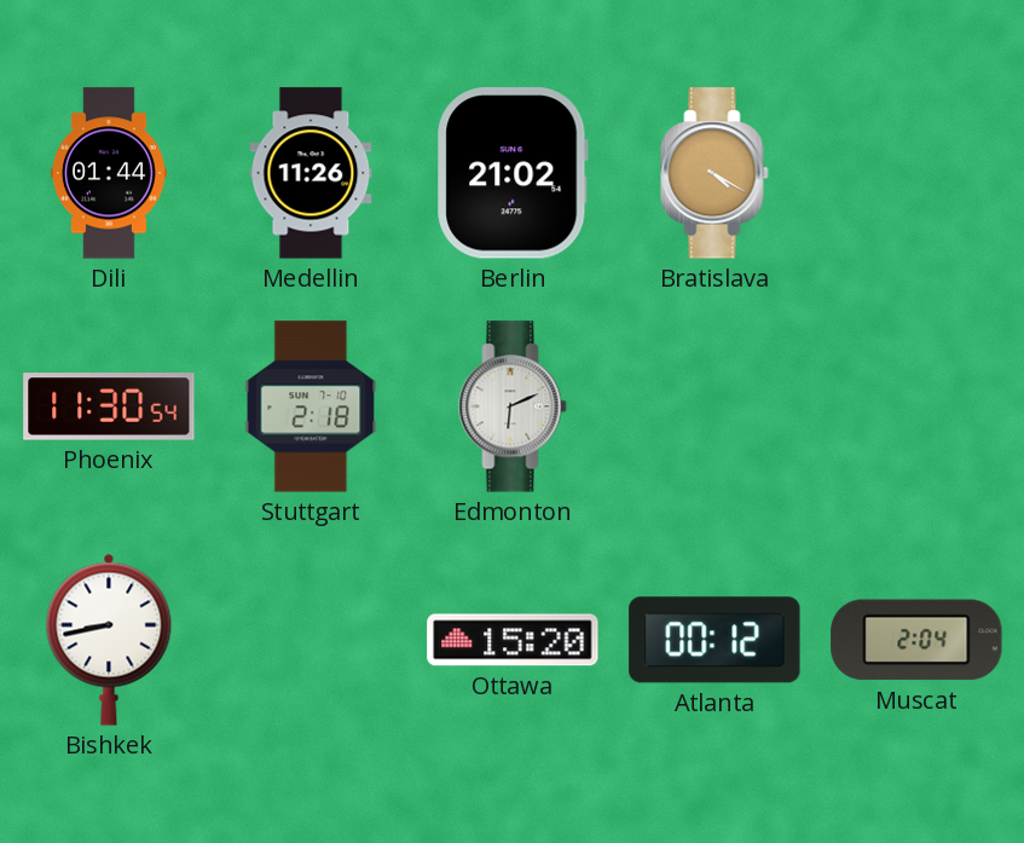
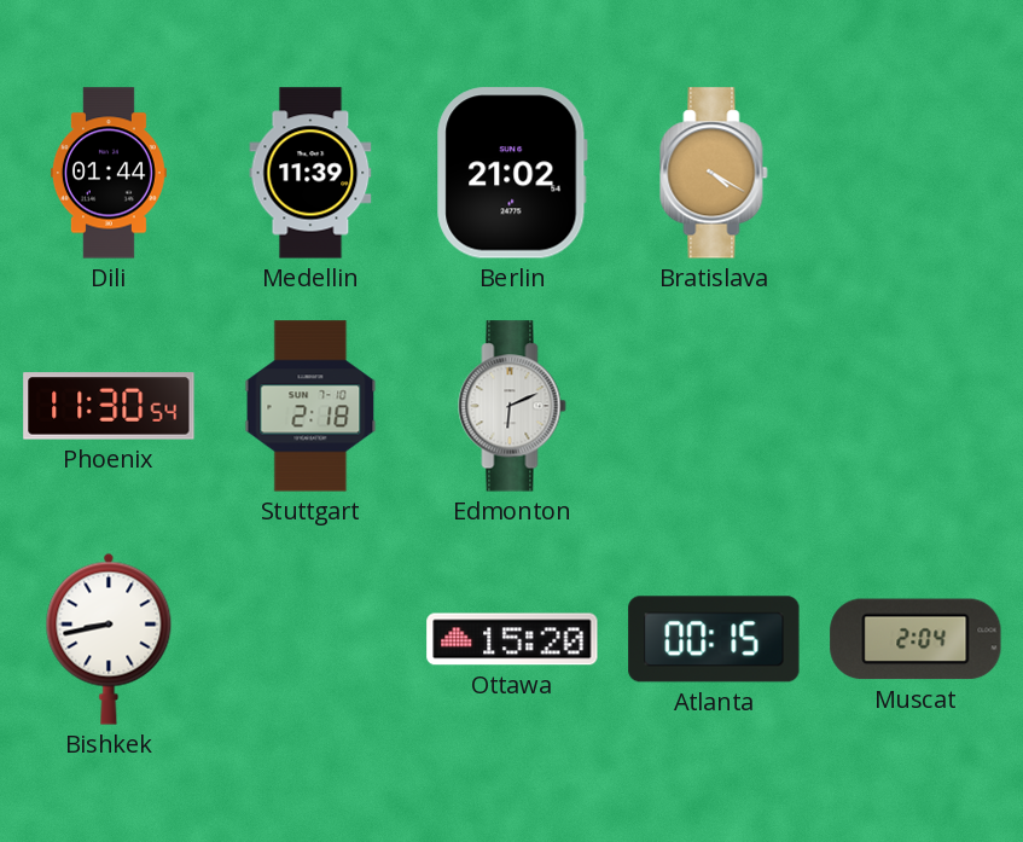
Medellin: 11:26 -> 11:39
Atlanta: 00:12 -> 00:15
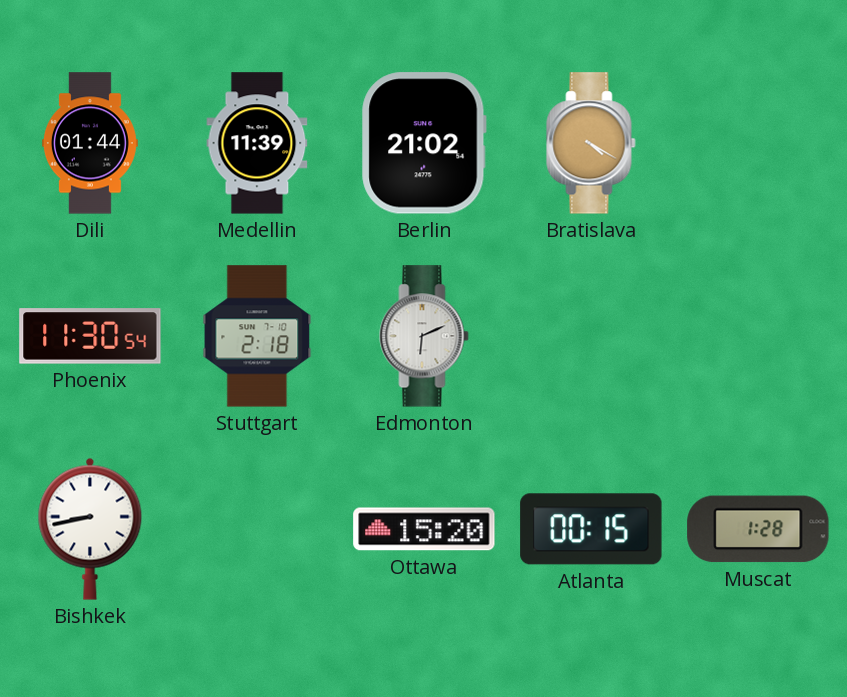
Muscat: 2:04 -> 1:28
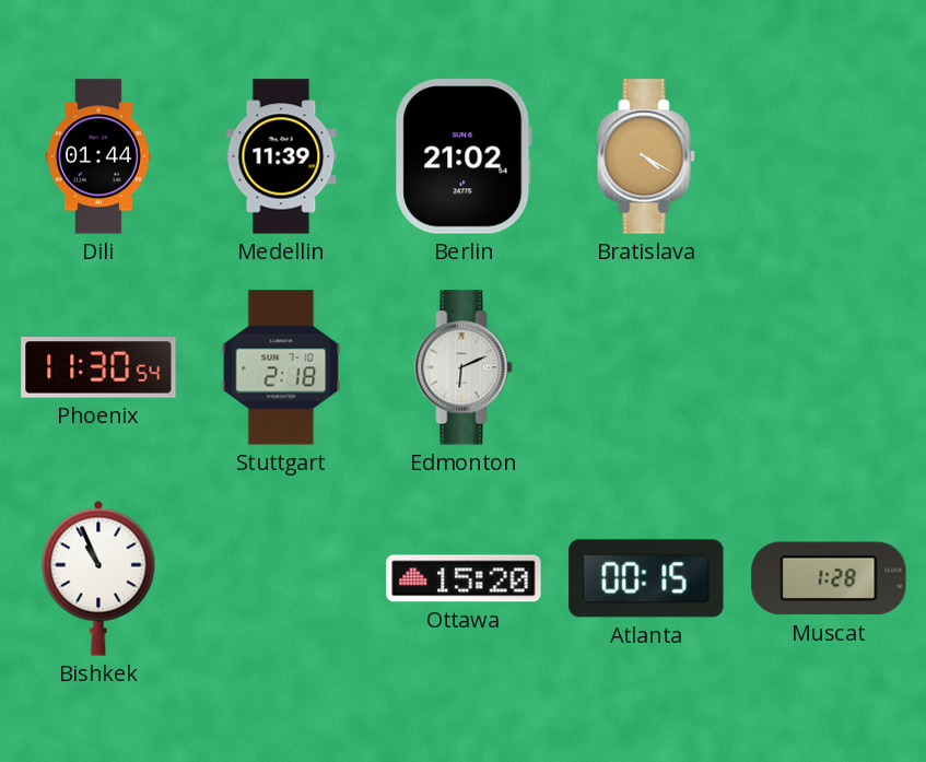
Bishkek: 8:43 -> 10:56
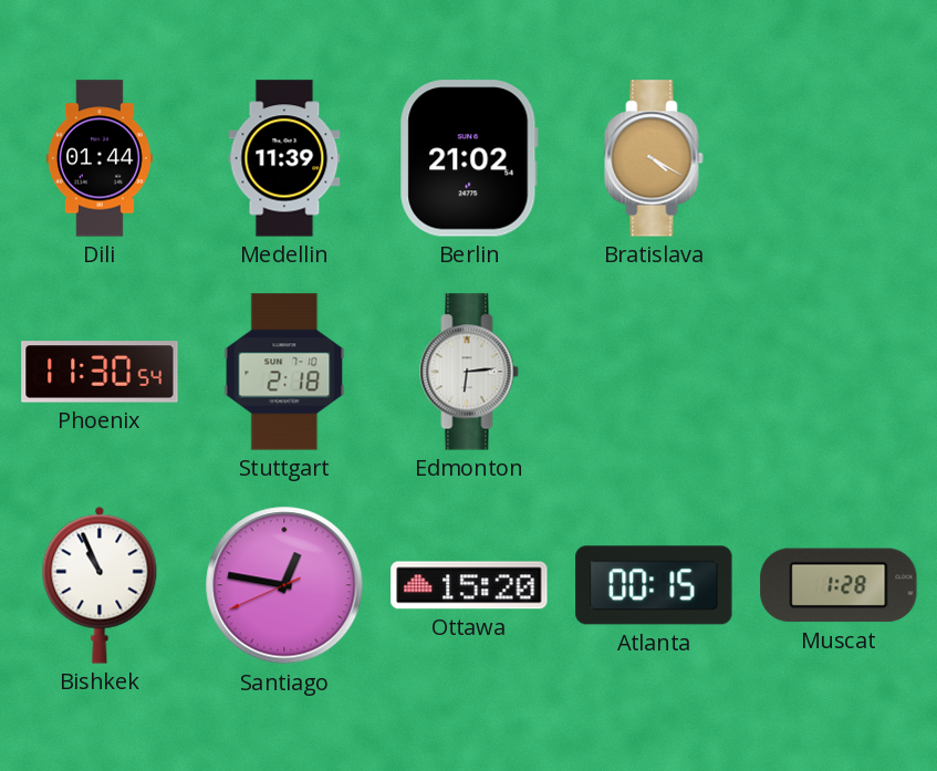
Edmonton: 6:11 -> 6:14
Santiago: none -> 12:46
